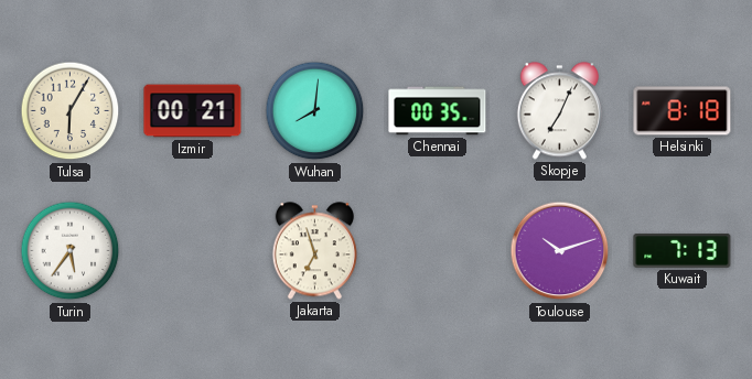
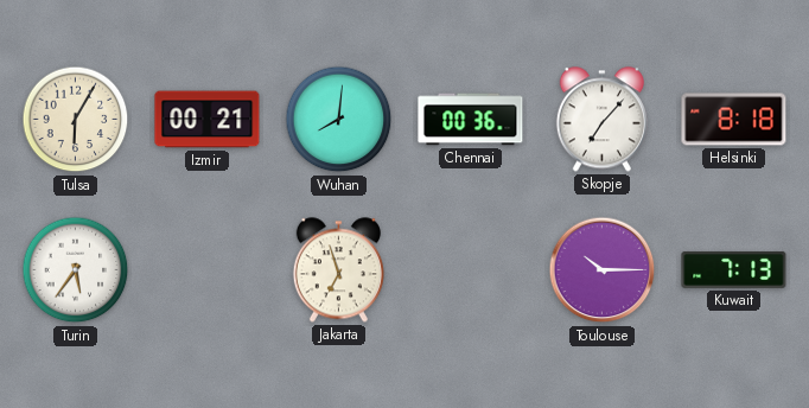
Chennai: 00:35 -> 00:36
Skopje: 7:04 -> 7:07
Toulouse: 10:12 -> 10:15
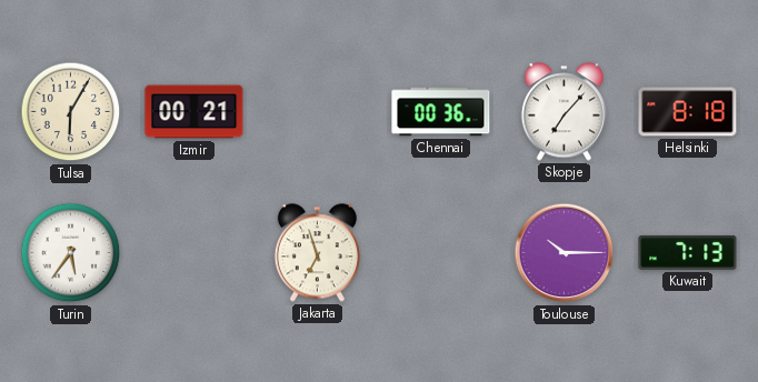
Wuhan: 8:01 -> none
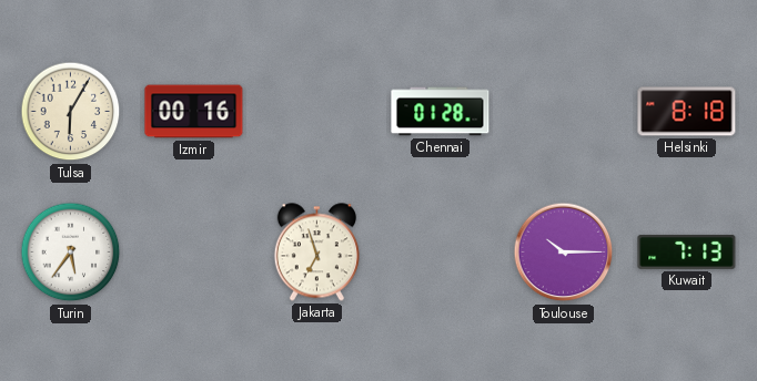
Izmir: 00:21 -> 00:16
Chennai: 00:36 -> 01:28
Skopje: 7:07 -> none
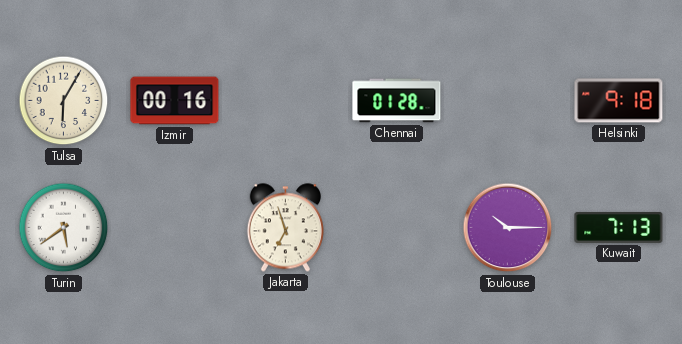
Helsinki: 8:18 -> 9:18
Turin: 5:36 -> 5:39
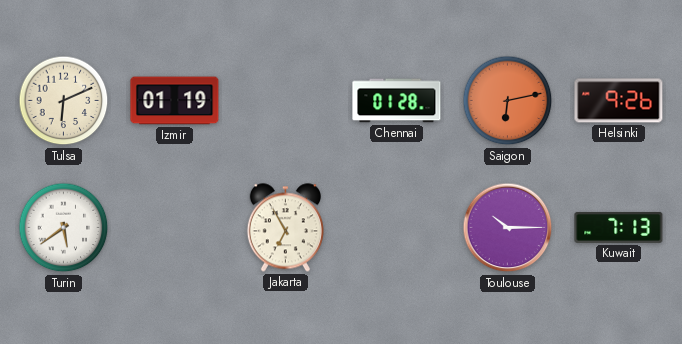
Tulsa: 6:05 -> 6:11
Izmir: 00:16 -> 01:19
Saigon: none -> 6:13
Helsinki: 9:18 -> 9:26
Jakarta: 6:57 -> 6:55
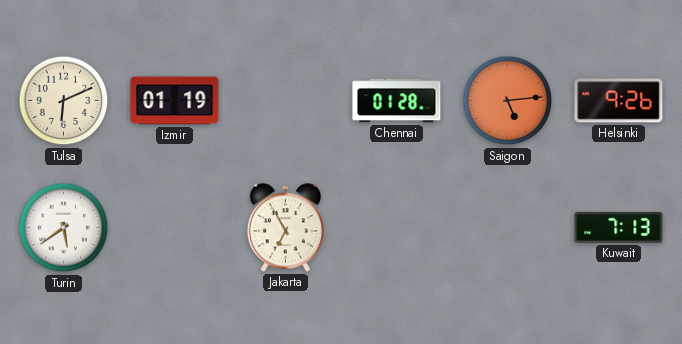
Saigon: 6:13 -> 5:14
Toulouse: 10:15 -> none
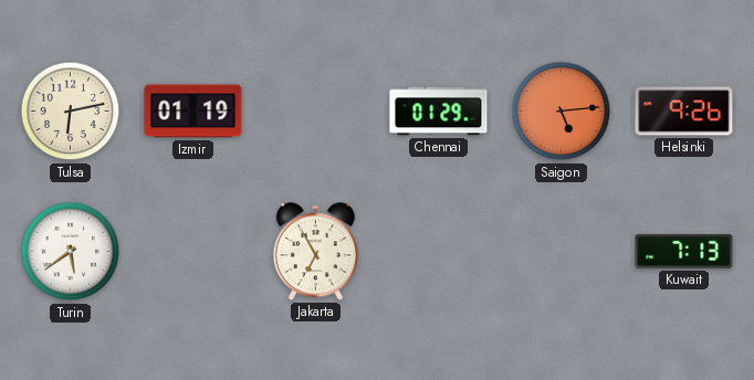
Tulsa: 6:11 -> 6:13
Chennai: 01:28 -> 01:29
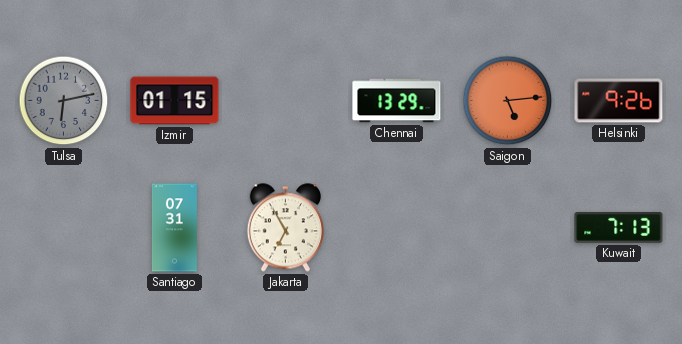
Tulsa dial: cream -> grey
Izmir: 01:19 -> 01:15
Chennai: 01:29 -> 13:29
Turin: 5:39 -> none
Santiago: none -> 07:31
